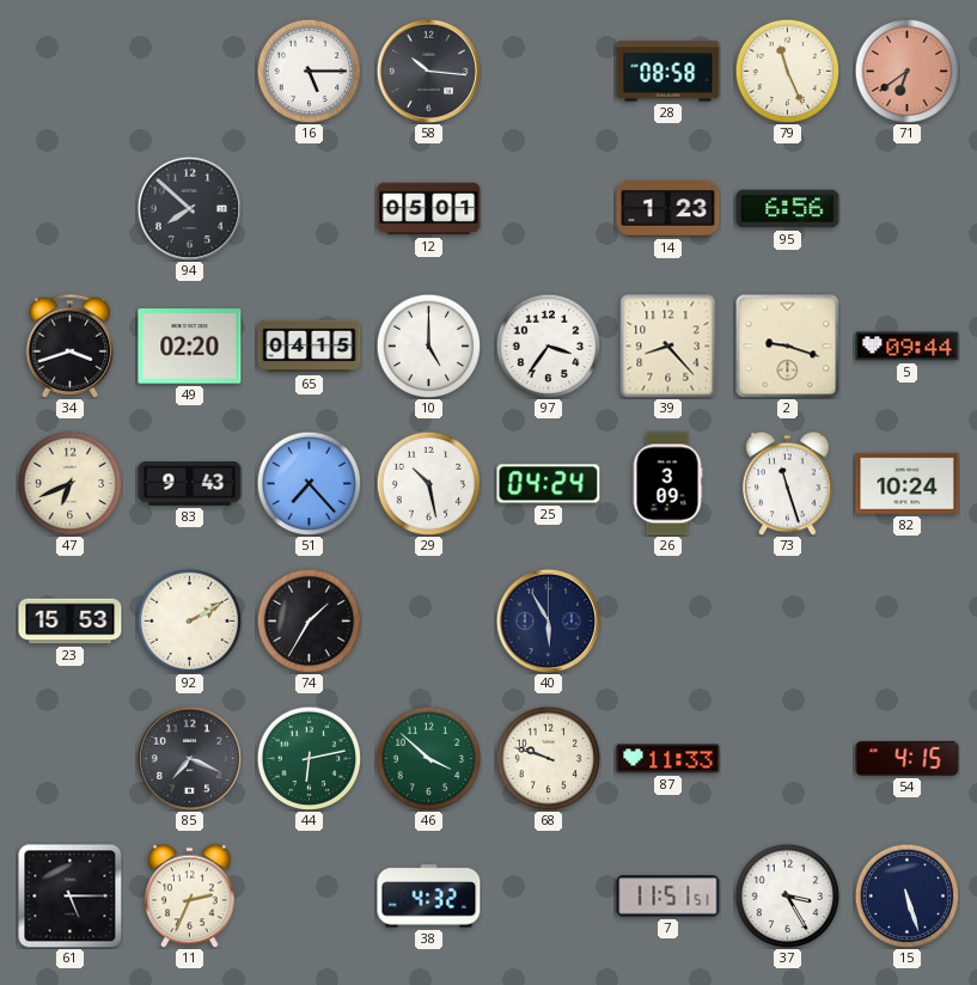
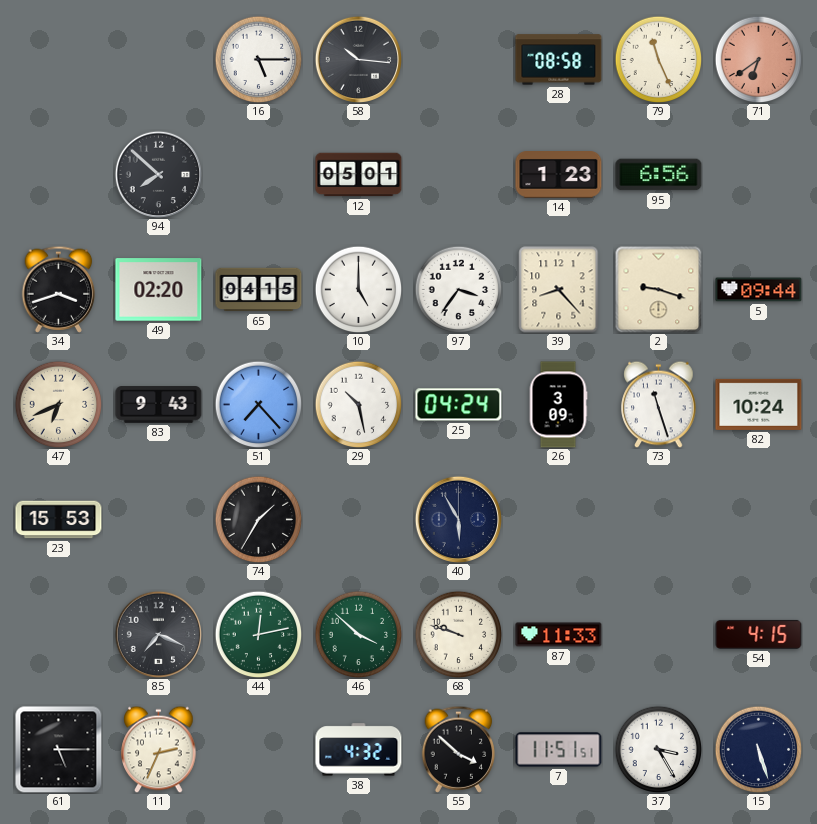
92: 2:10 -> none
44: 6:13 -> 12:13
55: none -> 3:52
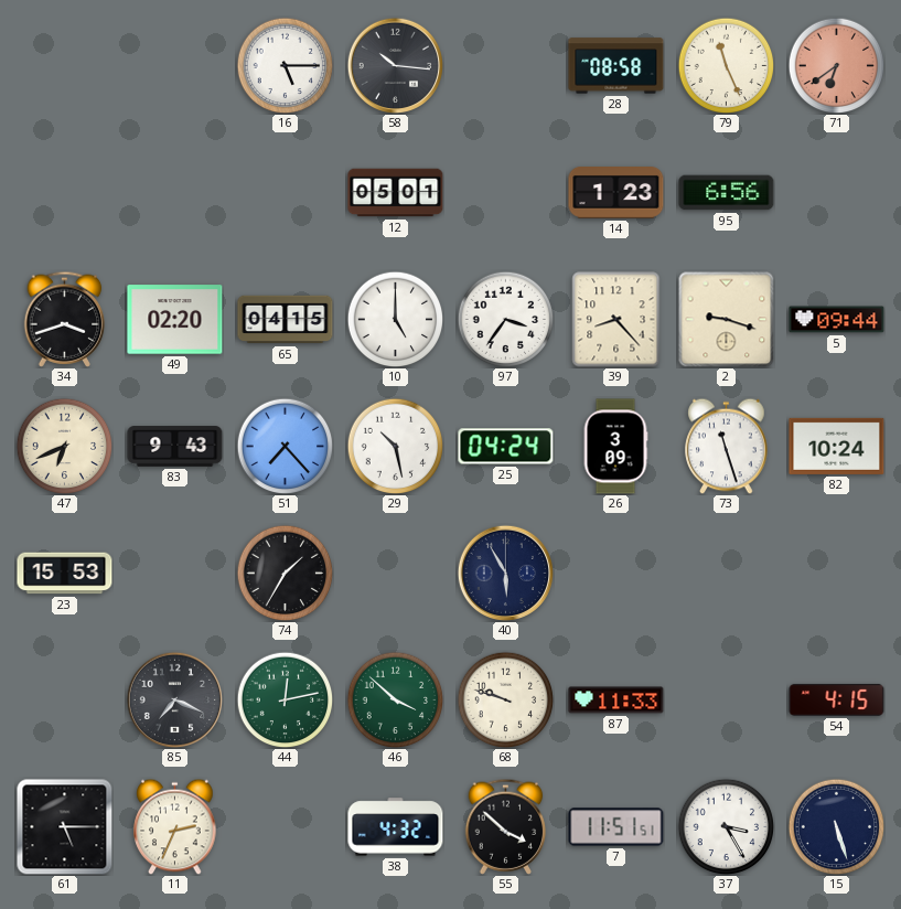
94: 7:52 -> none
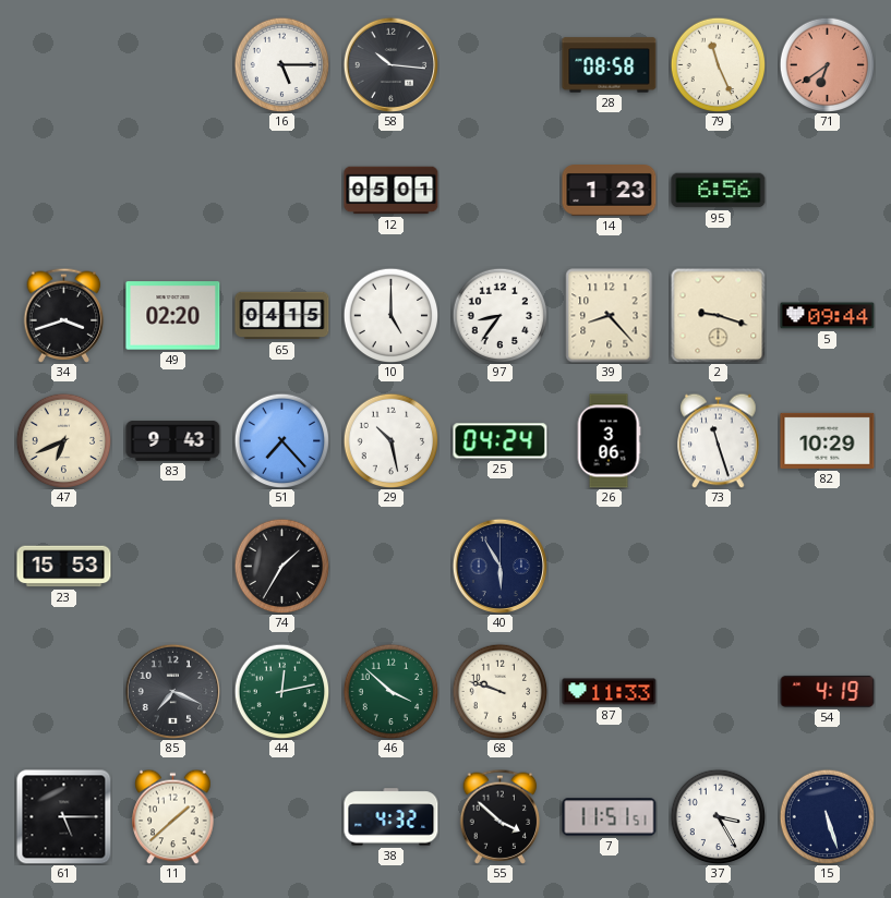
97: 3:36 -> 8:36
26: 3:09 -> 3:06
82: 10:24 -> 10:29
54: 4:15 -> 4:19
11: 2:34 -> 1:38
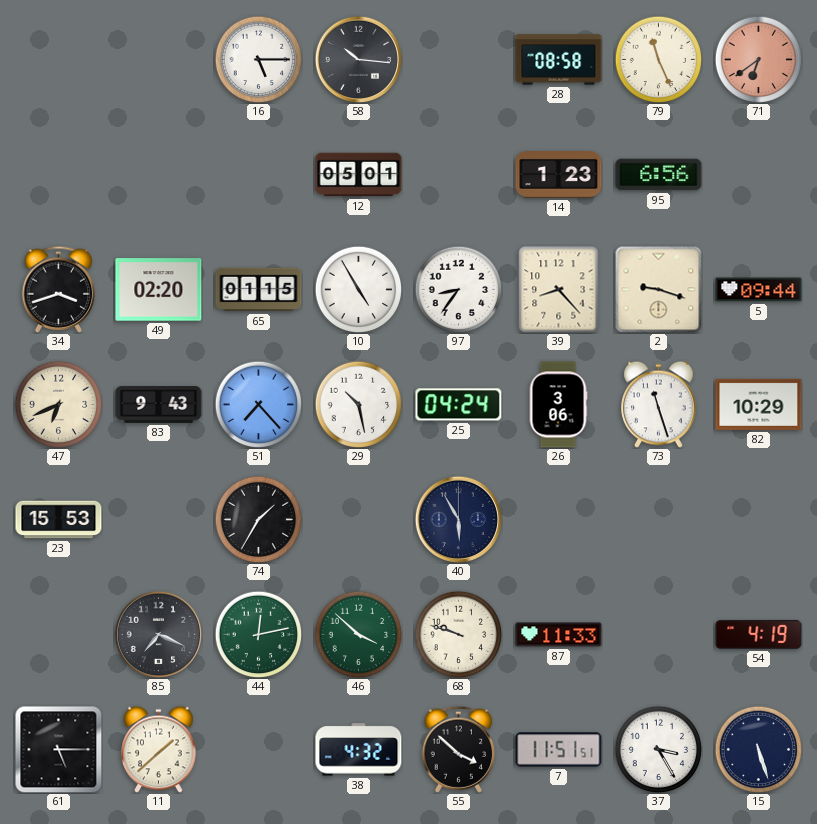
65: 04:15 -> 01:15
10: 5:00 -> 4:55
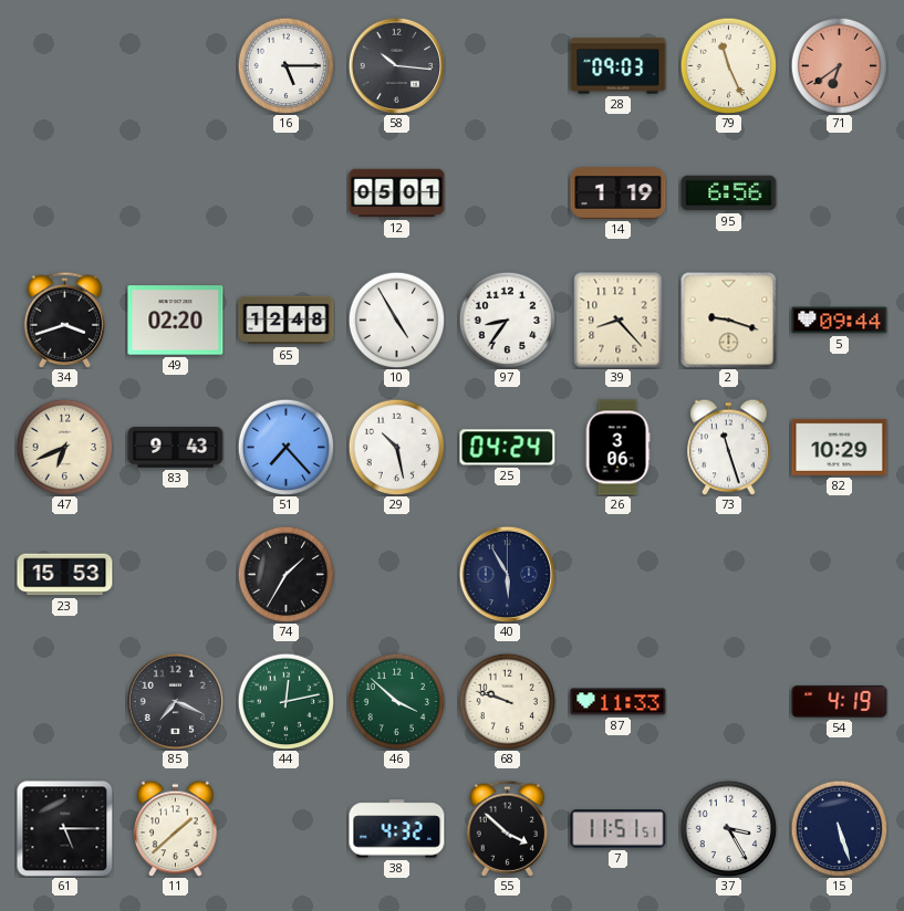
28: 08:58 -> 09:03
14: 1:23 -> 1:19
65: 01:15 -> 12:48
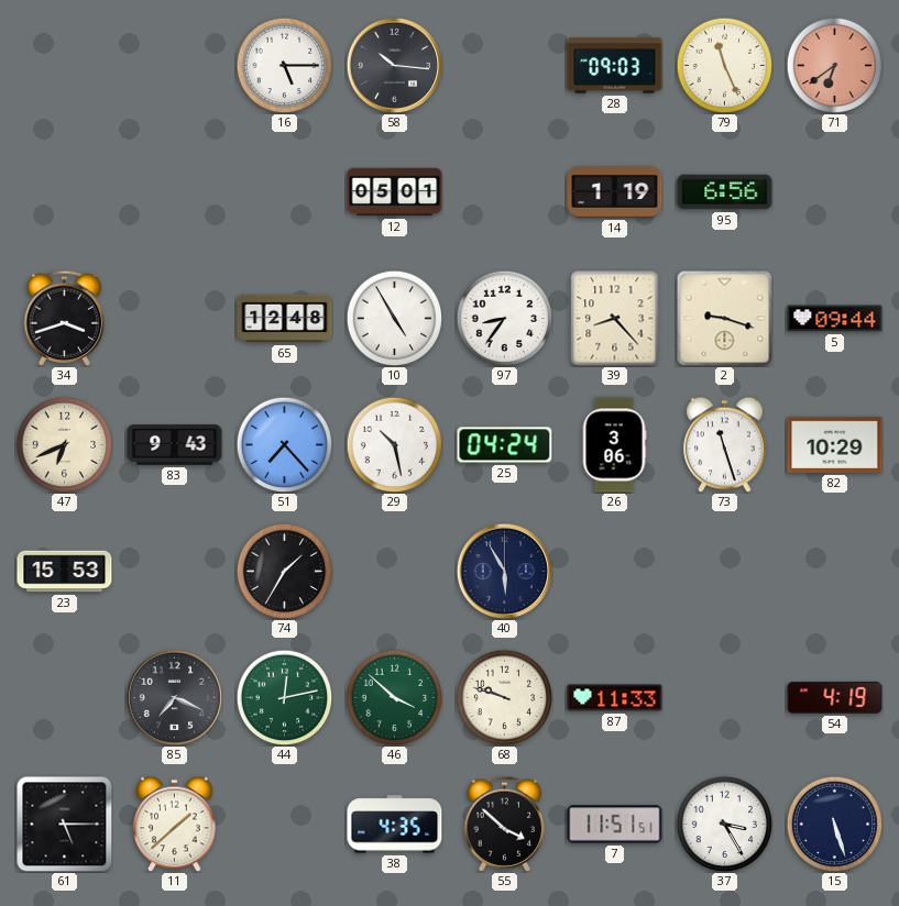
49: 02:20 -> none
38: 4:32 -> 4:35
